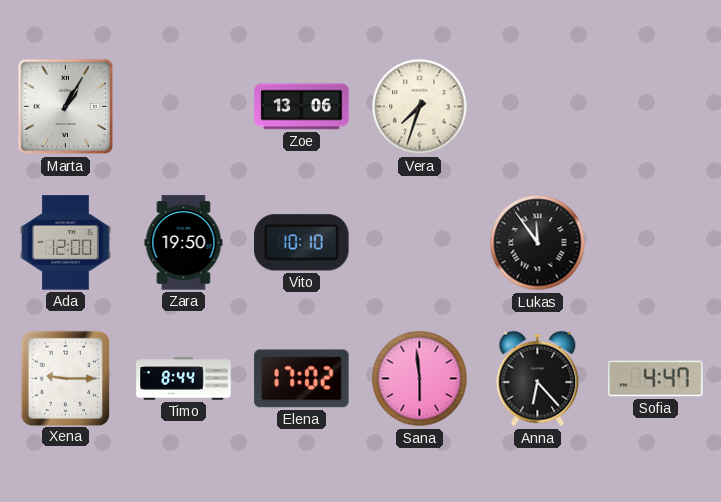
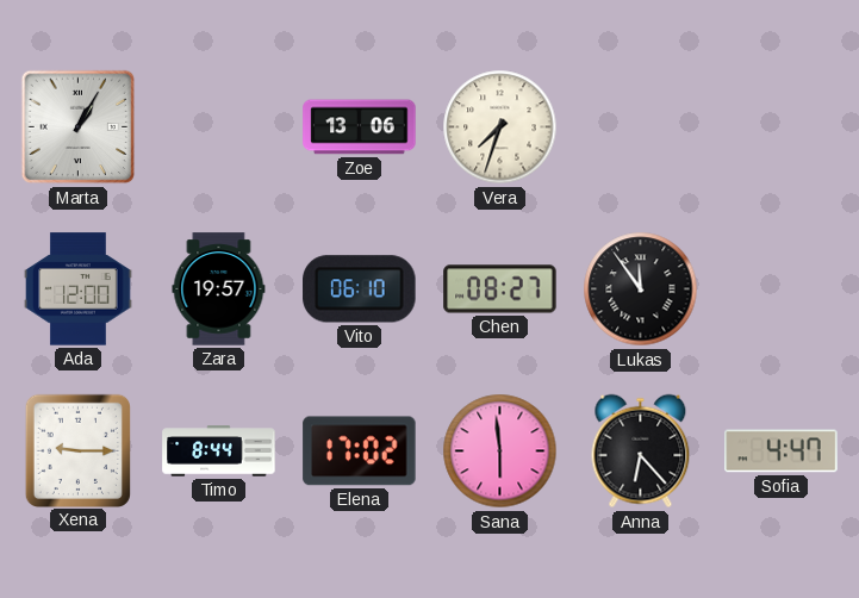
Zara: 19:50 -> 19:57
Vito: 10:10 -> 06:10
Chen: none -> 08:27
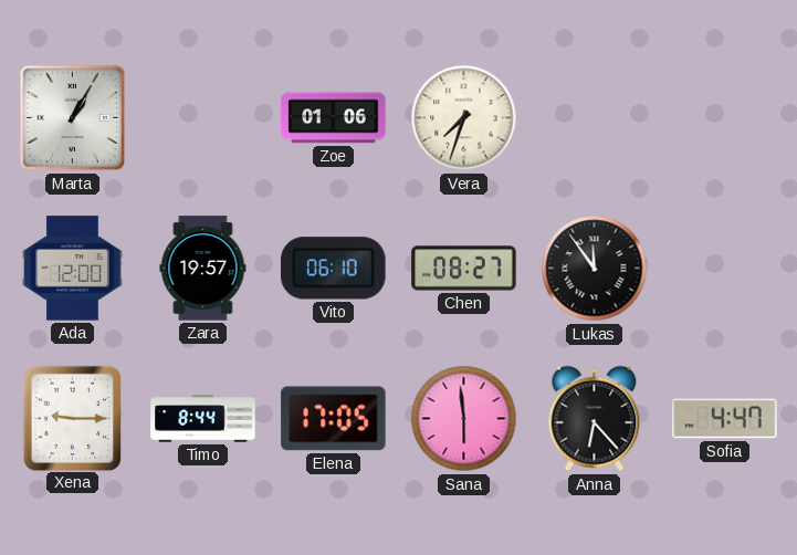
Zoe: 13:06 -> 01:06
Elena: 17:02 -> 17:05
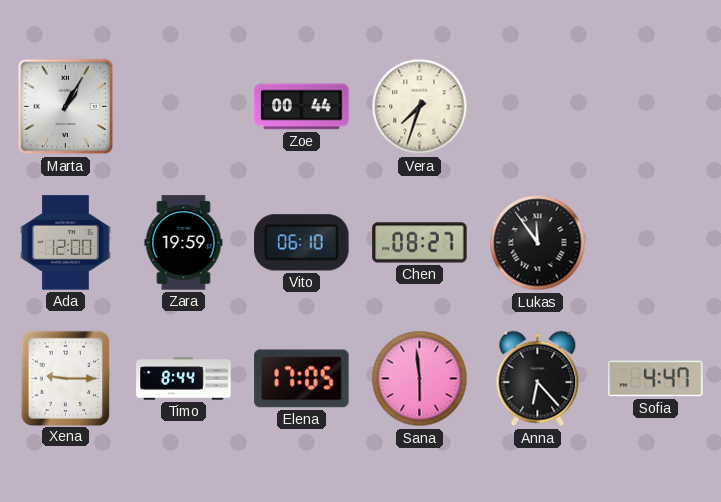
Zoe: 01:06 -> 00:44
Zara: 19:57 -> 19:59
